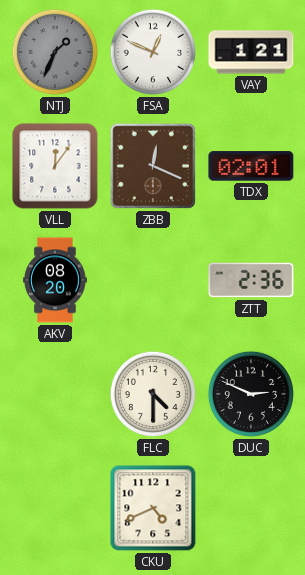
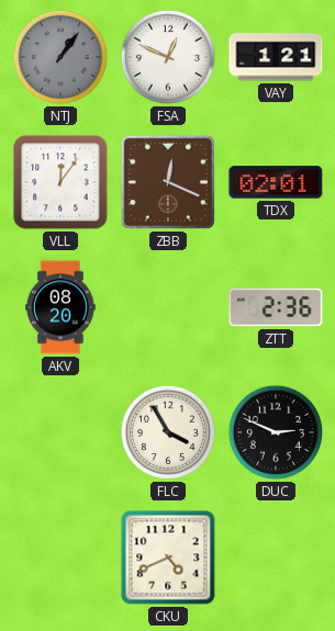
NTJ: 1:34 -> 1:06
FLC: 4:30 -> 3:55
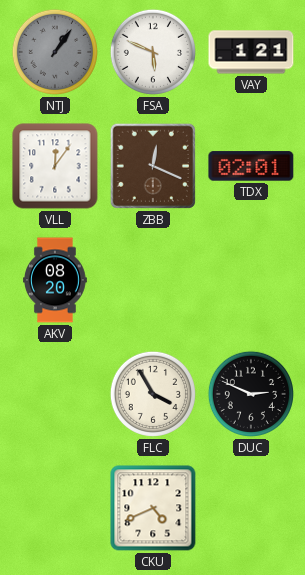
FSA: 12:49 -> 5:49
ZTT: 2:36 -> none
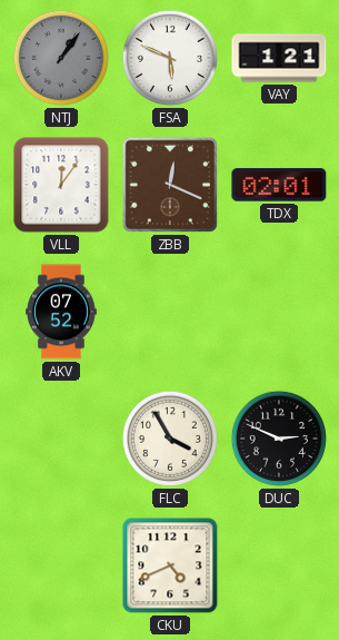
AKV: 08:20 -> 07:52
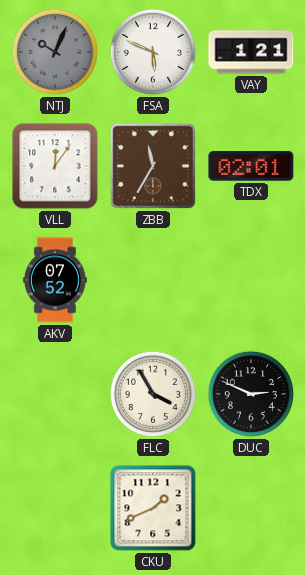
NTJ: 1:06 -> 10:04
ZBB: 12:19 -> 11:35
CKU: 4:41 -> 1:41
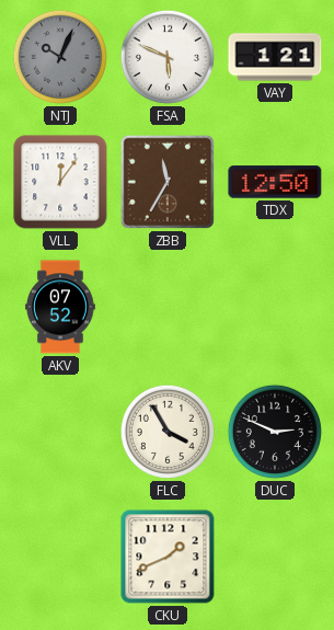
TDX: 02:01 -> 12:50
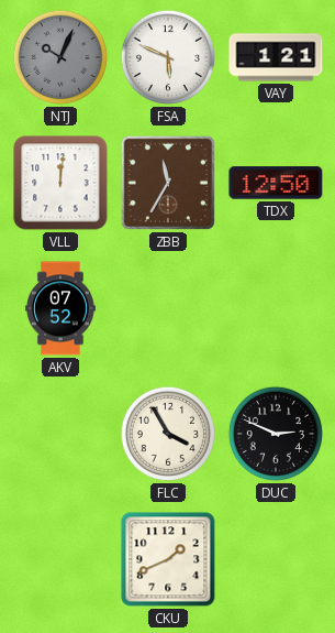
VLL: 12:06 -> 12:01
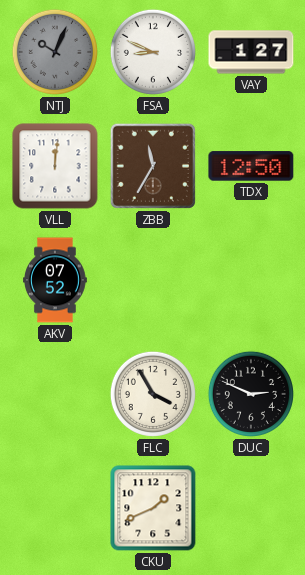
FSA: 5:49 -> 8:49
VAY: 1:21 -> 1:27
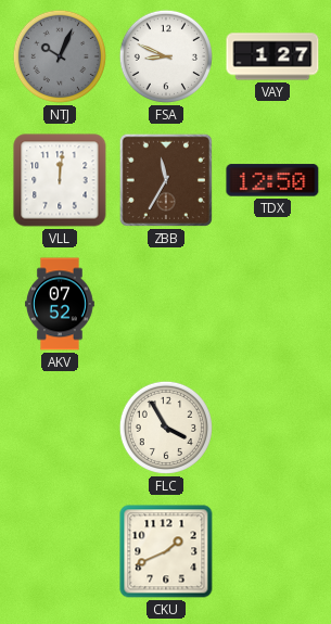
DUC: 2:49 -> none
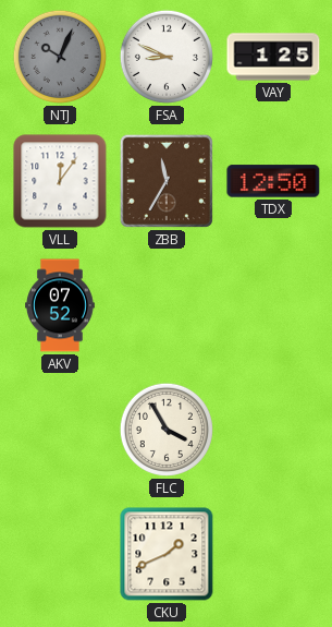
VAY: 1:27 -> 1:25
VLL: 12:01 -> 12:06
